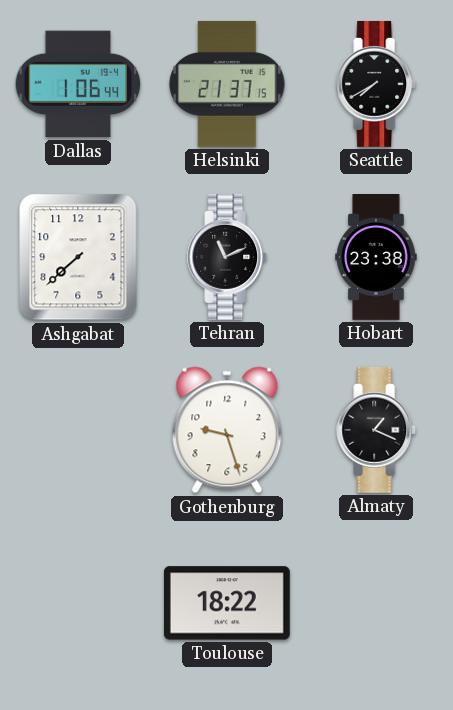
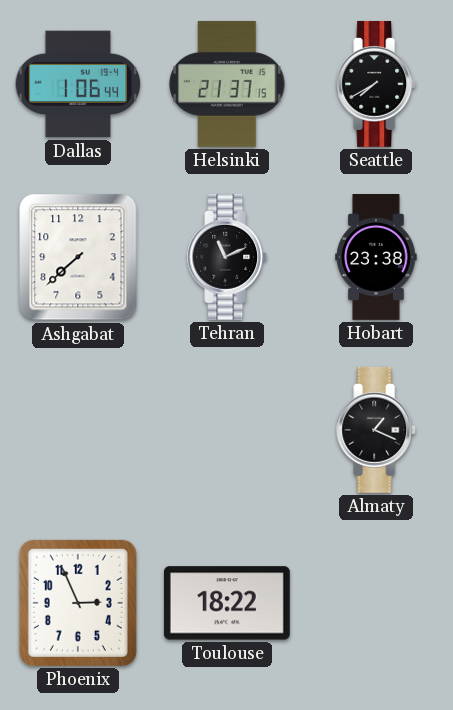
Gothenburg: 9:27 -> none
Phoenix: none -> 2:56
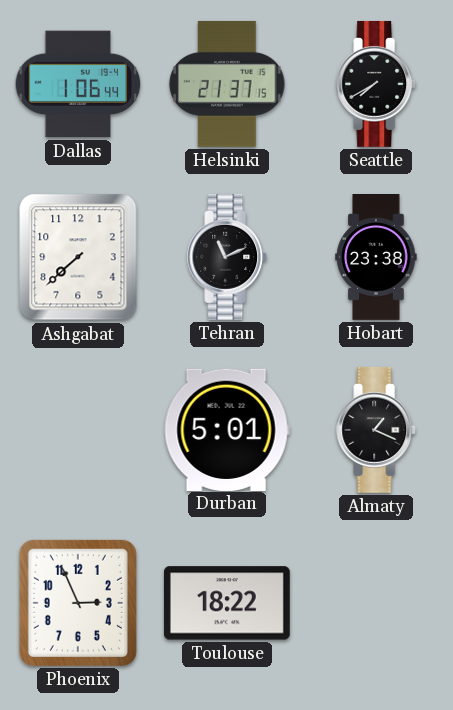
Durban: none -> 5:01
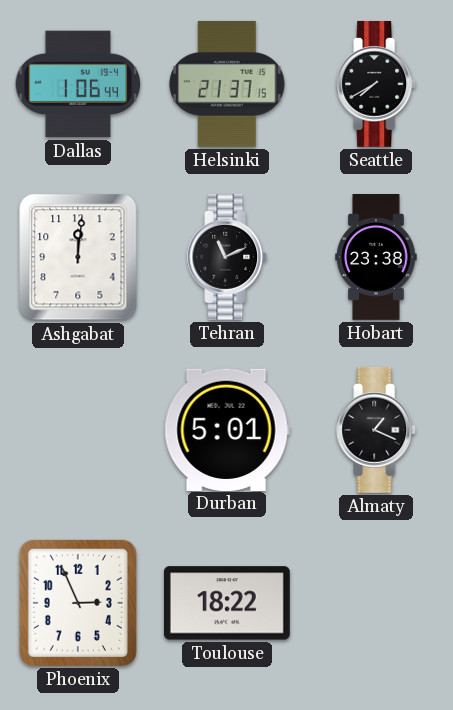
Ashgabat: 7:38 -> 12:01
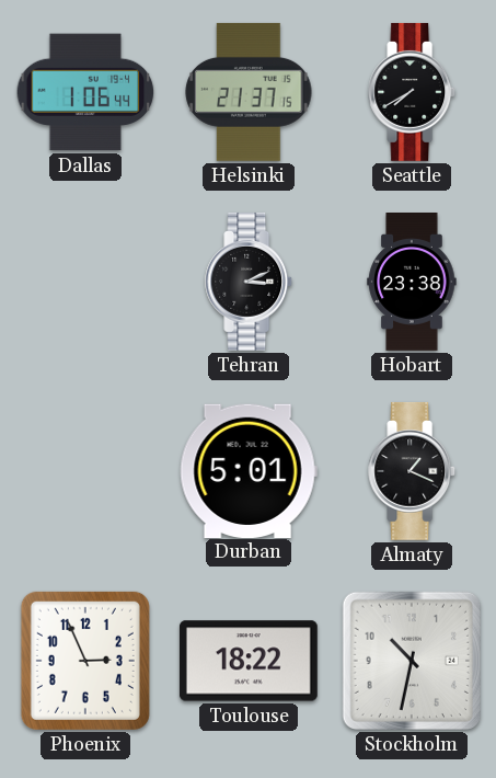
Ashgabat: 12:01 -> none
Tehran: 11:11 -> 3:11
Stockholm: none -> 10:32
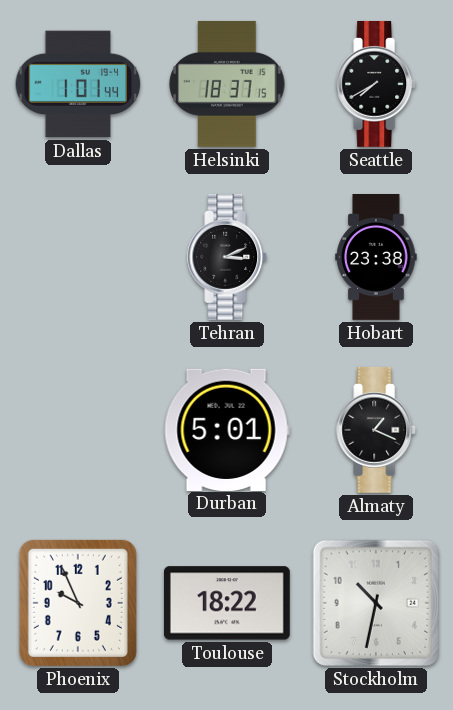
Dallas: 1:06 -> 1:01
Helsinki: 21:37 -> 18:37
Phoenix: 2:56 -> 9:56
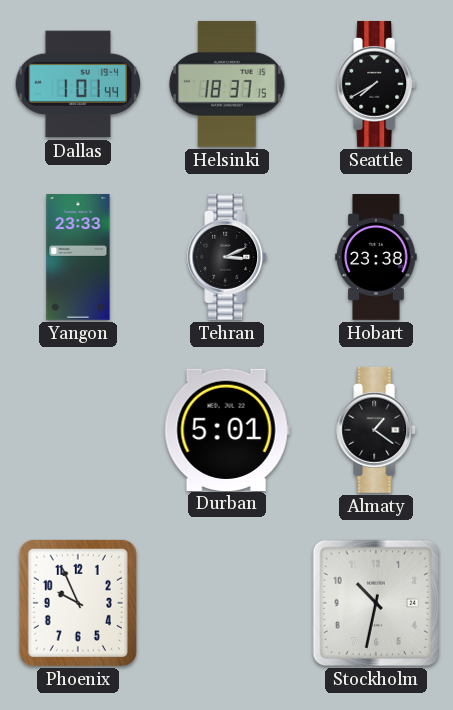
Yangon: none -> 23:33
Almaty: 1:19 -> 1:21
Toulouse: 18:22 -> none
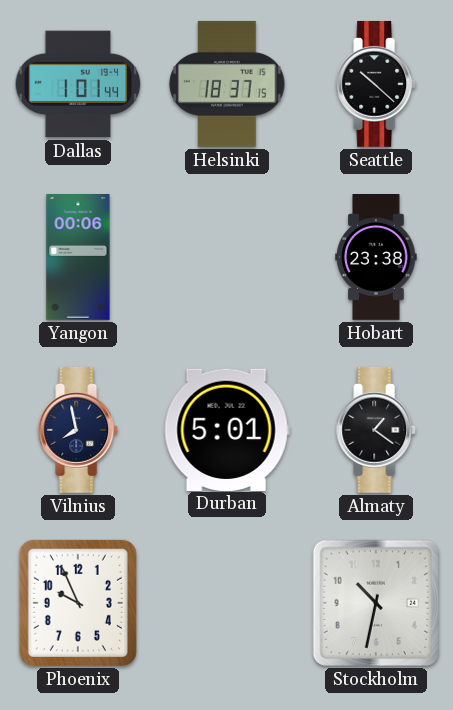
Seattle: 7:40 -> 10:22
Yangon: 23:33 -> 00:06
Tehran: 3:11 -> none
Vilnius: none -> 7:58
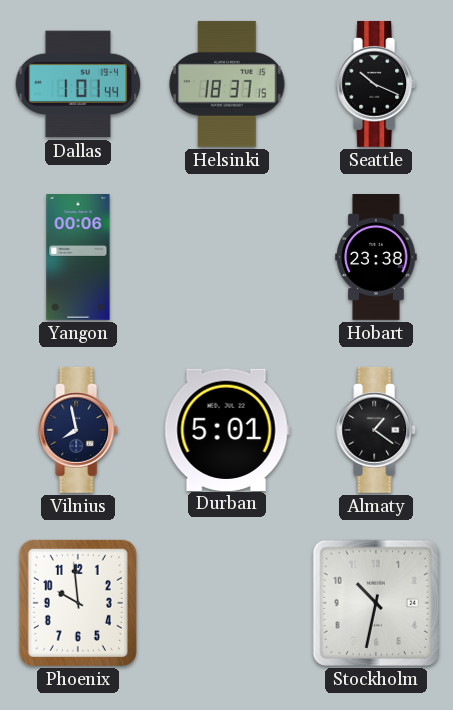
Seattle: 10:22 -> 10:19
Phoenix: 9:56 -> 9:59
